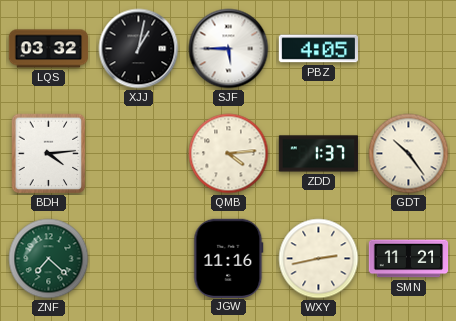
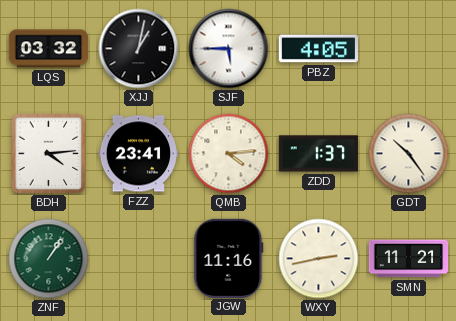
FZZ: none -> 23:41
ZNF: 7:22 -> 1:06
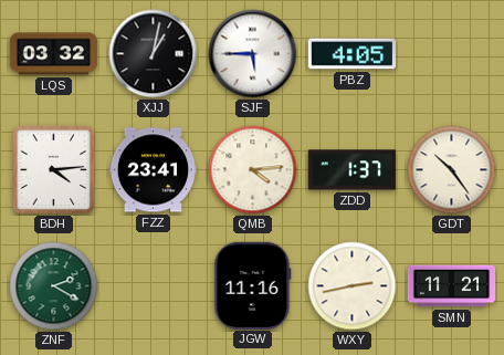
ZNF: 1:06 -> 2:20
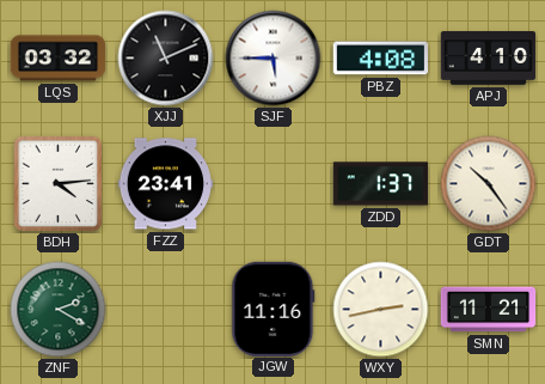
XJJ: 1:02 -> 11:11
PBZ: 4:05 -> 4:08
APJ: none -> 4:10
QMB: 4:14 -> none
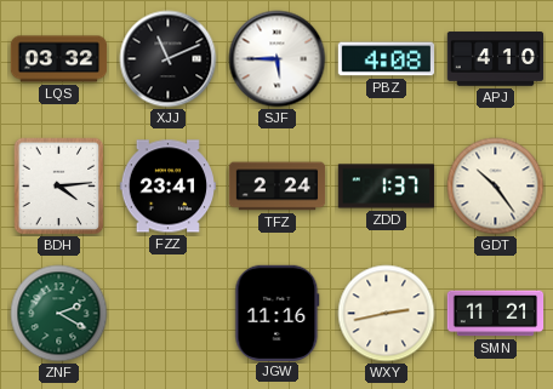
TFZ: none -> 2:24
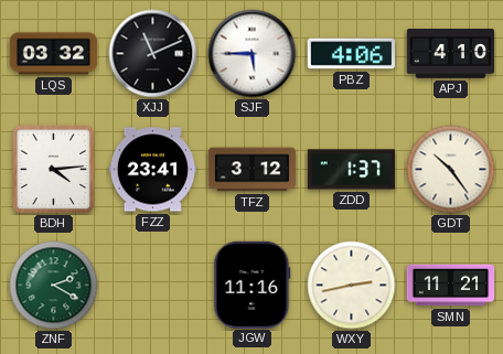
PBZ: 4:08 -> 4:06
TFZ: 2:24 -> 3:12
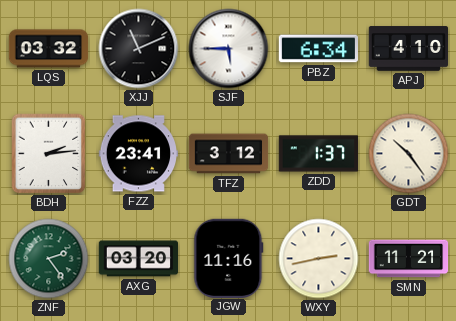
PBZ: 4:06 -> 6:34
BDH: 4:14 -> 2:14
ZNF: 2:20 -> 2:24
AXG: none -> 03:20
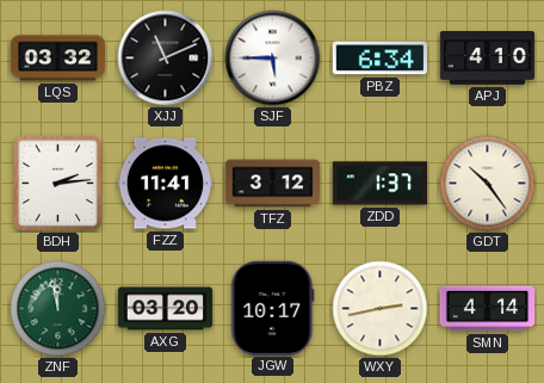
FZZ: 23:41 -> 11:41
ZNF: 2:24 -> 11:58
JGW: 11:16 -> 10:17
SMN: 11:21 -> 4:14
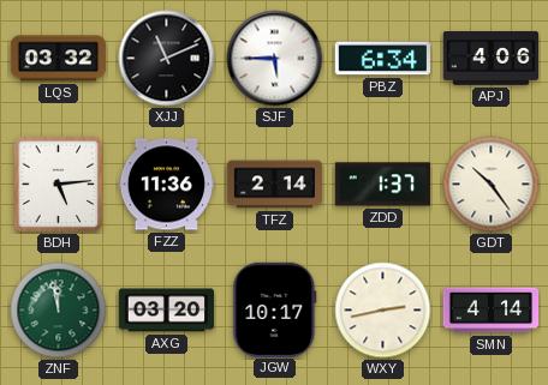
APJ: 4:10 -> 4:06
BDH: 2:14 -> 5:14
FZZ: 11:41 -> 11:36
TFZ: 3:12 -> 2:14
